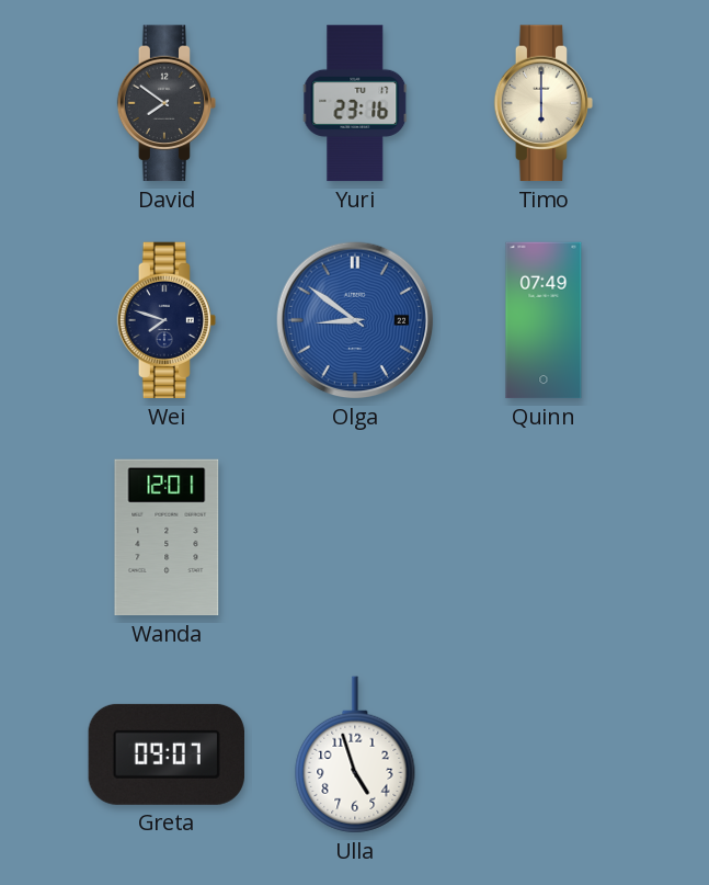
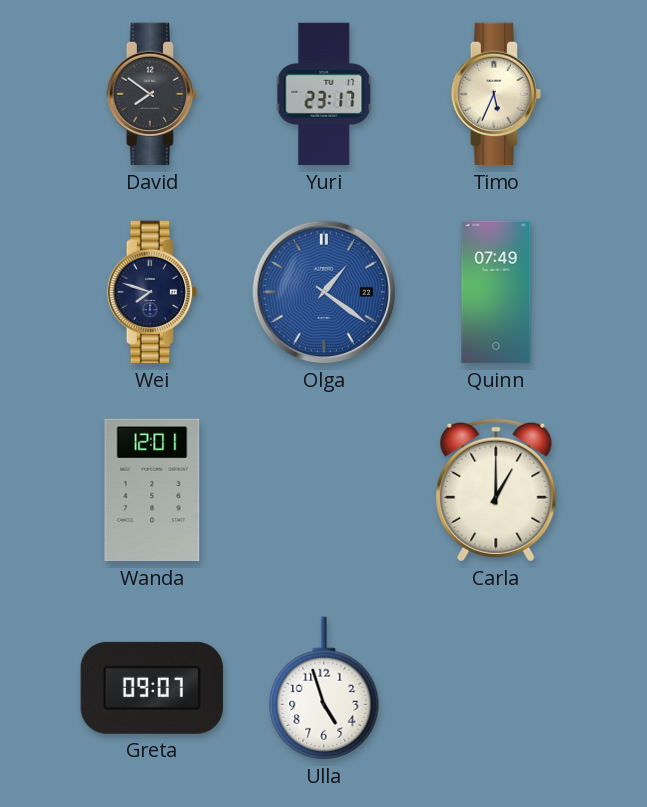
Yuri: 23:16 -> 23:17
Timo: 6:00 -> 5:34
Olga: 8:51 -> 1:21
Carla: none -> 1:00
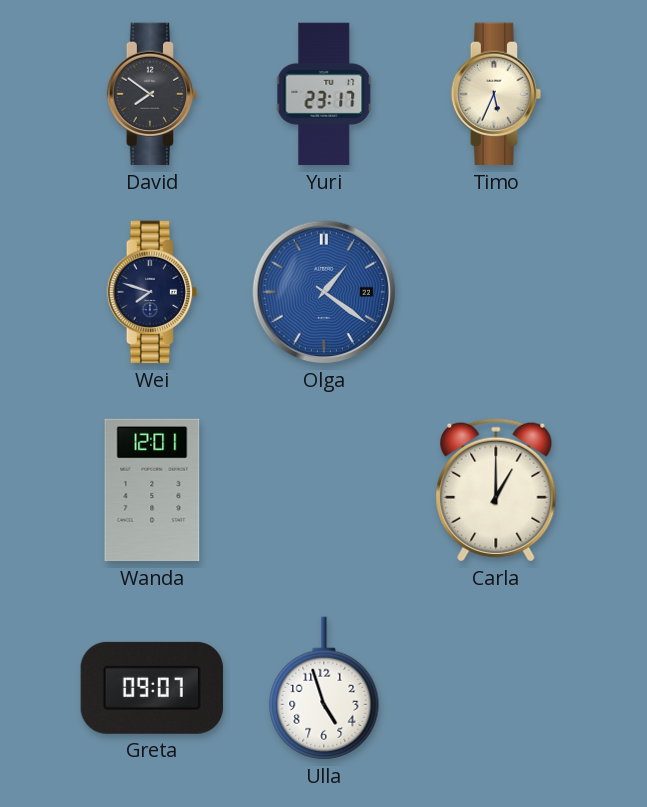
Quinn: 07:49 -> none
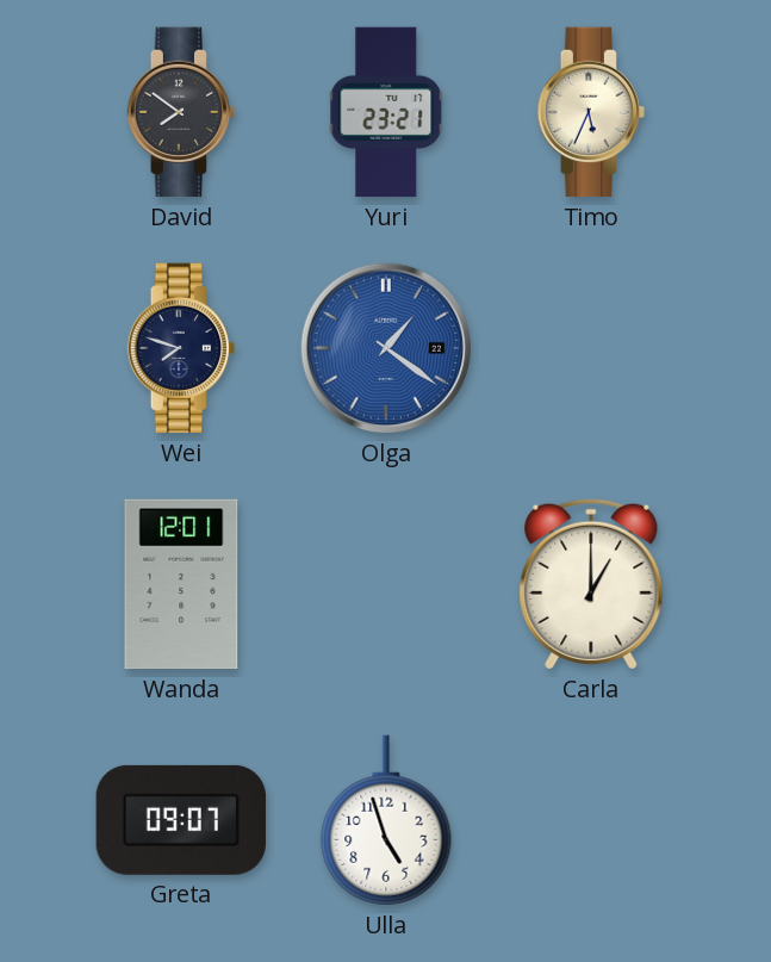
Yuri: 23:17 -> 23:21
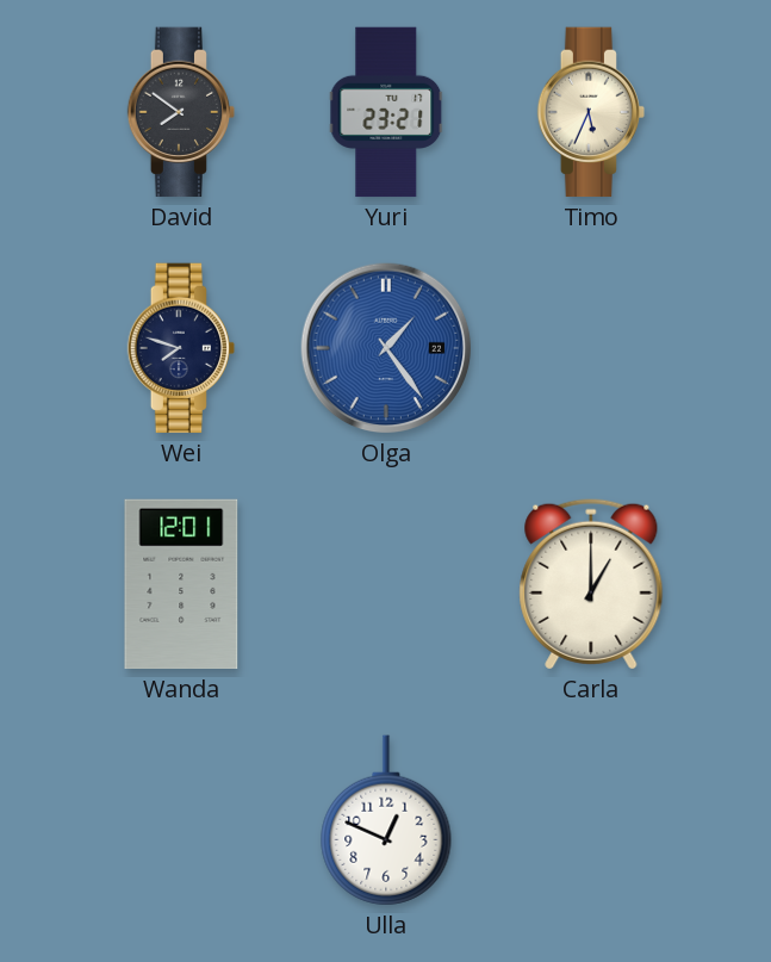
Olga: 1:21 -> 1:24
Greta: 09:07 -> none
Ulla: 4:57 -> 12:49
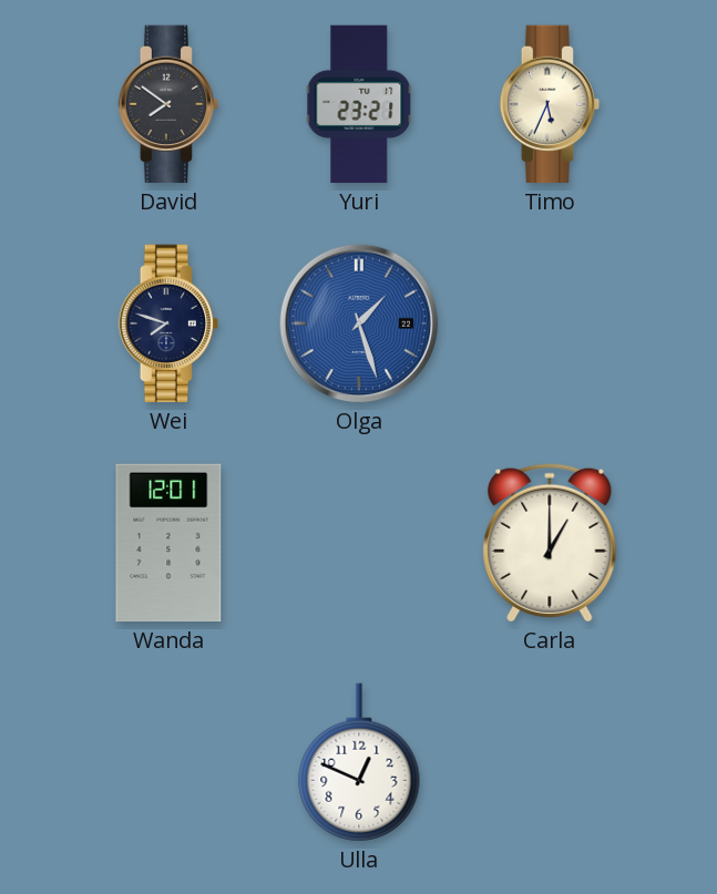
Olga: 1:24 -> 1:27
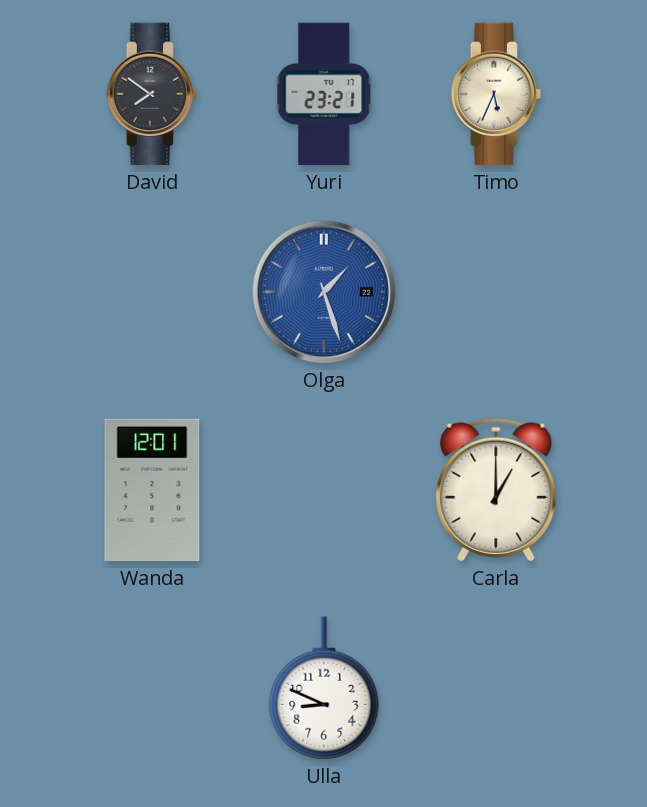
Wei: 7:48 -> none
Ulla: 12:49 -> 8:49
